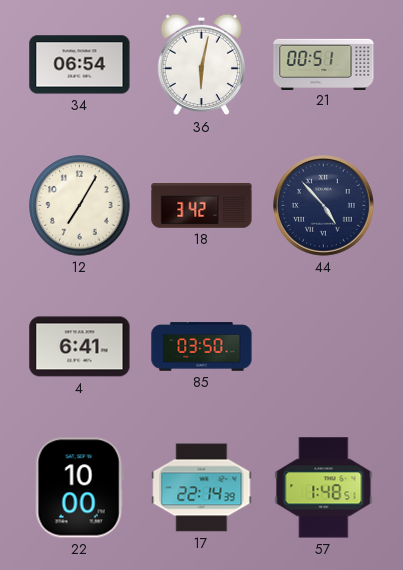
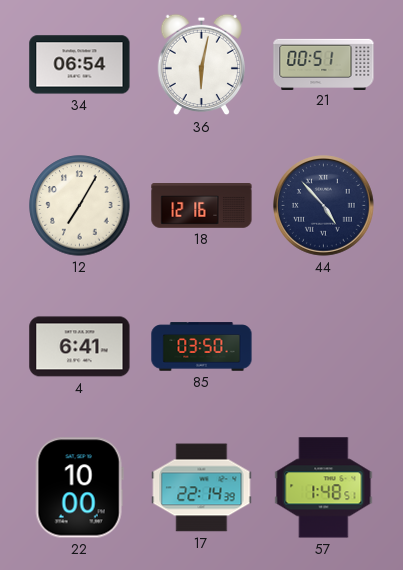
18: 3:42 -> 12:16
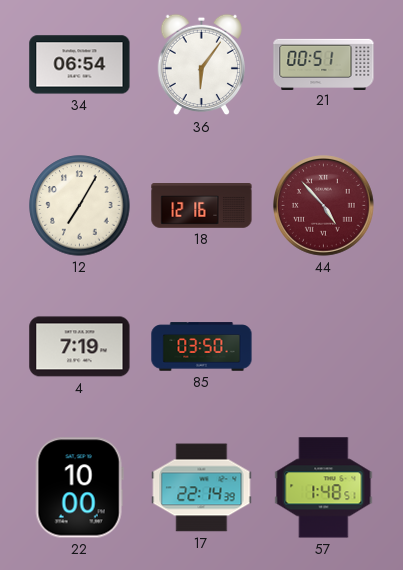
36: 6:02 -> 6:06
44 dial: navy -> burgundy
4: 6:41 -> 7:19
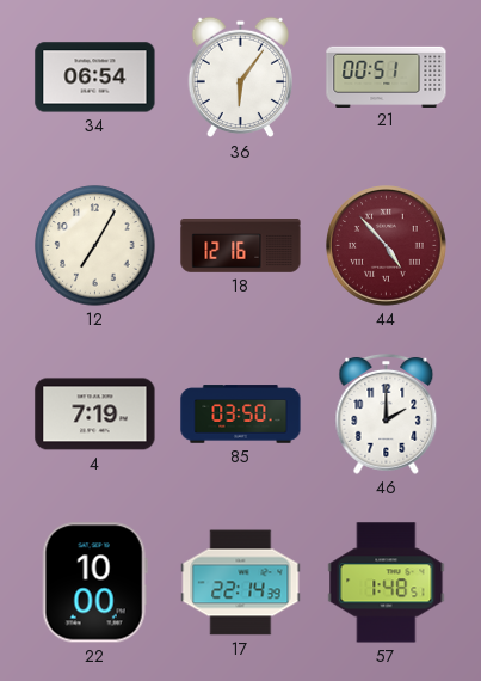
46: none -> 2:00
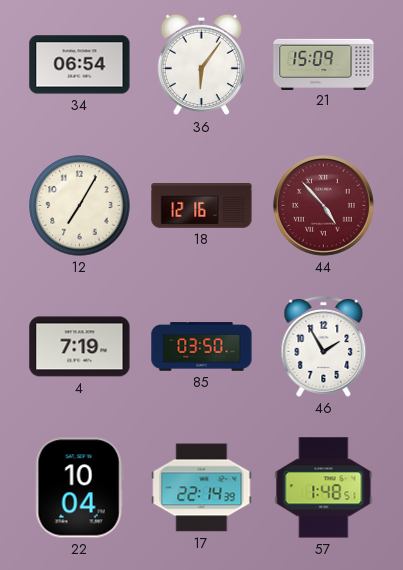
21: 00:51 -> 15:09
46: 2:00 -> 1:55
22: 10:00 -> 10:04
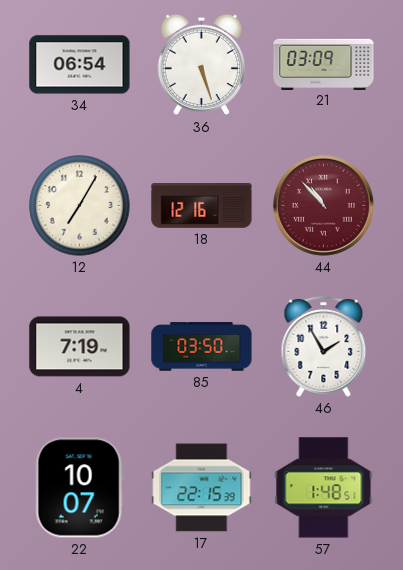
36: 6:06 -> 5:27
21: 15:09 -> 03:09
44: 4:53 -> 10:53
22: 10:04 -> 10:07
17: 22:14 -> 22:15
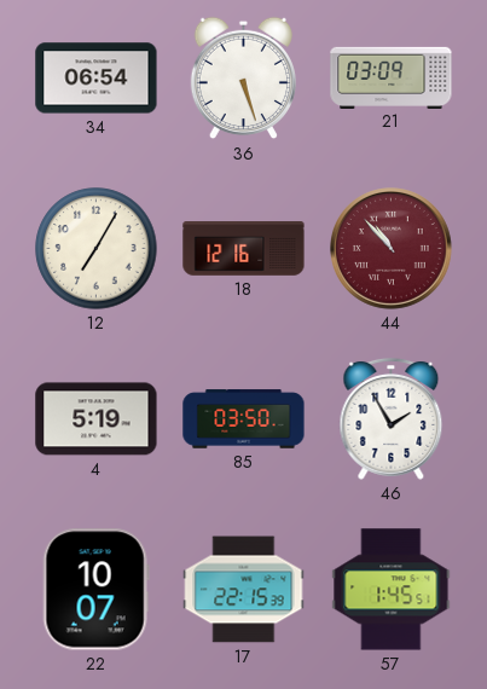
4: 7:19 -> 5:19
57: 1:48 -> 1:45
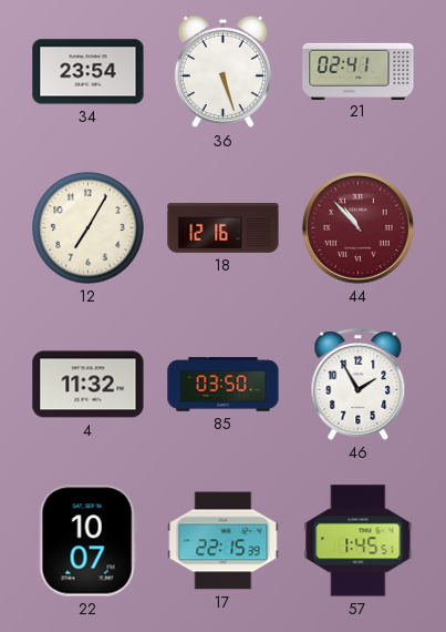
34: 06:54 -> 23:54
21: 03:09 -> 02:41
4: 5:19 -> 11:32
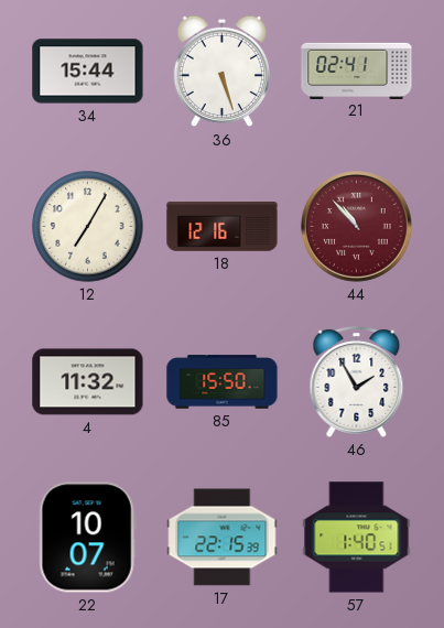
34: 23:54 -> 15:44
85: 03:50 -> 15:50
57: 1:45 -> 1:40
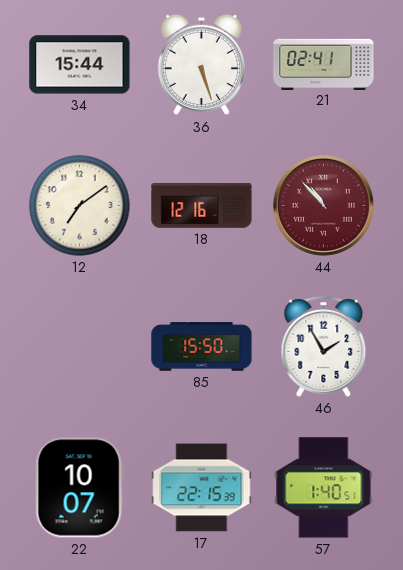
12: 7:05 -> 7:09
4: 11:32 -> none
